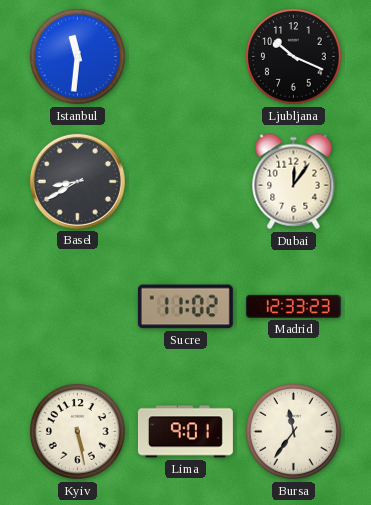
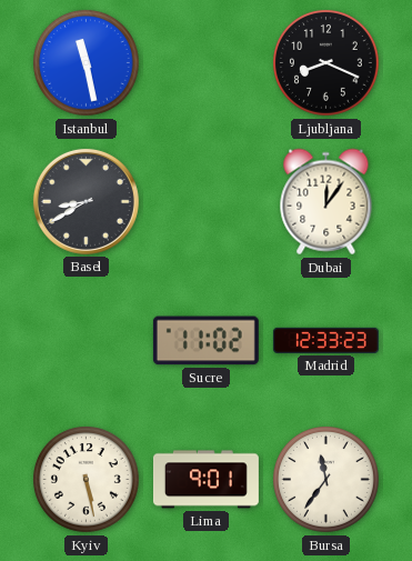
Istanbul: 11:31 -> 11:28
Ljubljana: 10:19 -> 8:19
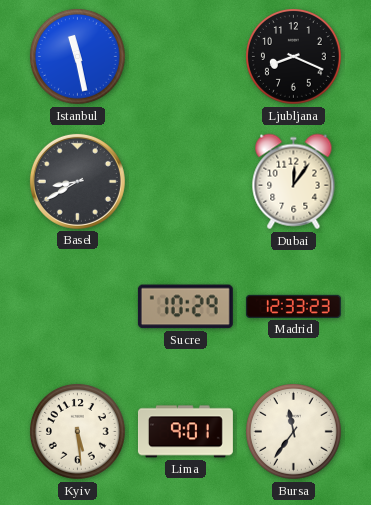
Sucre: 11:02 -> 10:29
Kyiv: 5:28 -> 5:29
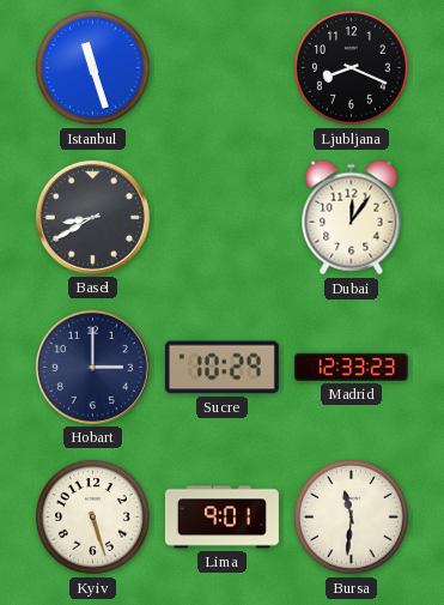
Istanbul: 11:28 -> 11:27
Hobart: none -> 3:00
Kyiv: 5:29 -> 5:27
Bursa: 11:36 -> 11:31
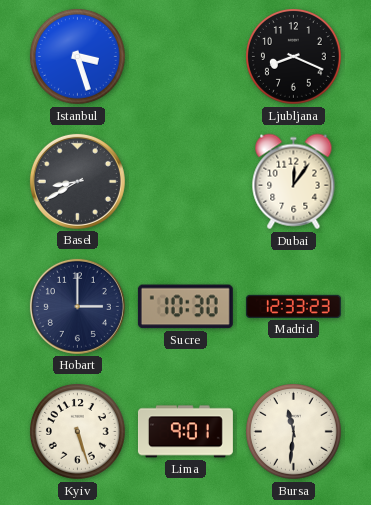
Istanbul: 11:27 -> 3:27
Sucre: 10:29 -> 10:30
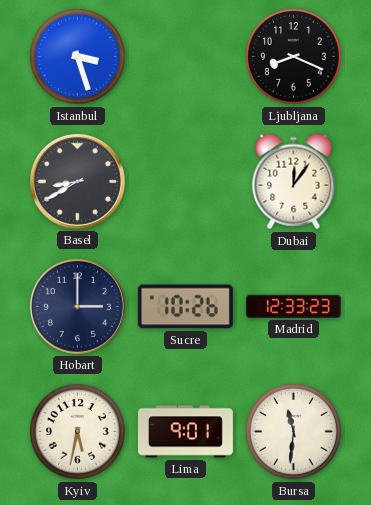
Sucre: 10:30 -> 10:26
Kyiv: 5:27 -> 5:32
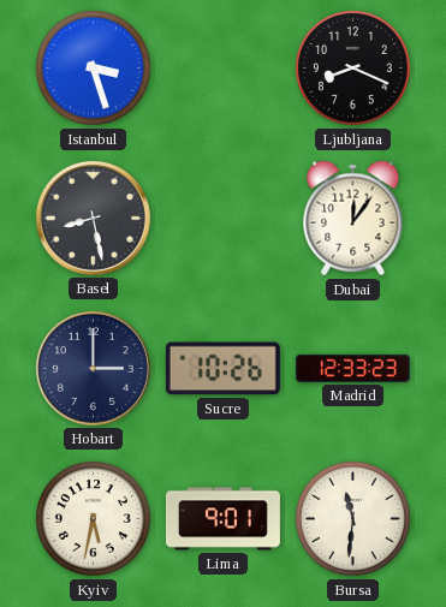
Basel: 8:40 -> 8:28
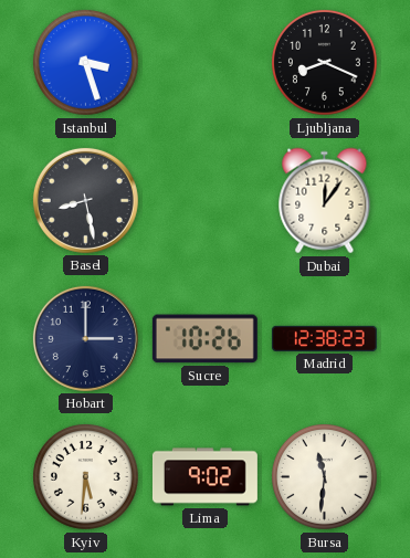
Madrid: 12:33 -> 12:38
Kyiv: 5:32 -> 5:31
Lima: 9:01 -> 9:02
